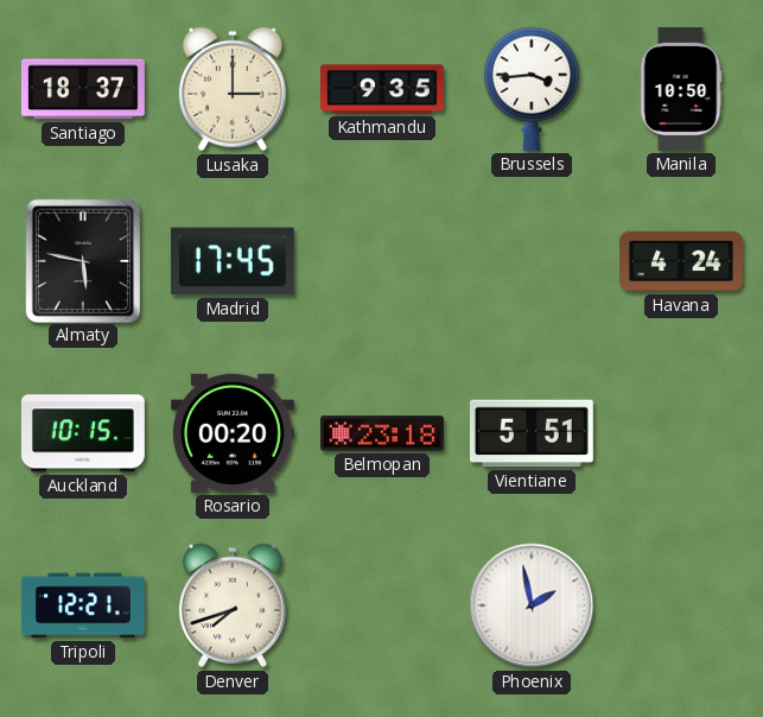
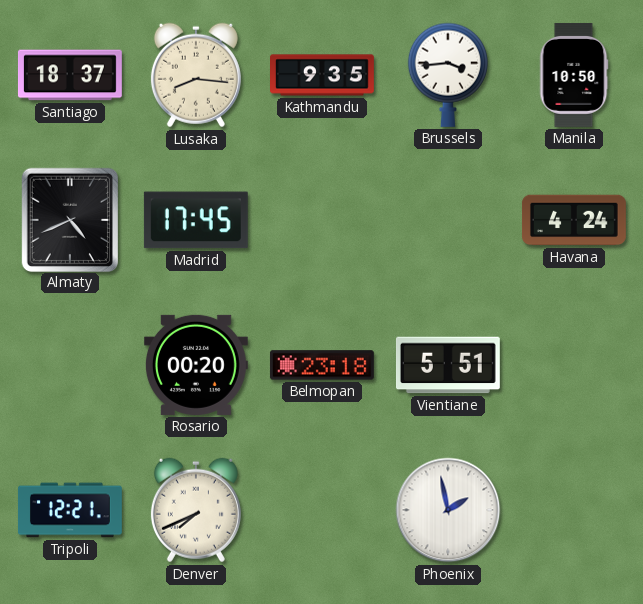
Lusaka: 3:00 -> 8:16
Almaty: 5:47 -> 4:41
Auckland: 10:15 -> none
Denver: 7:42 -> 7:41
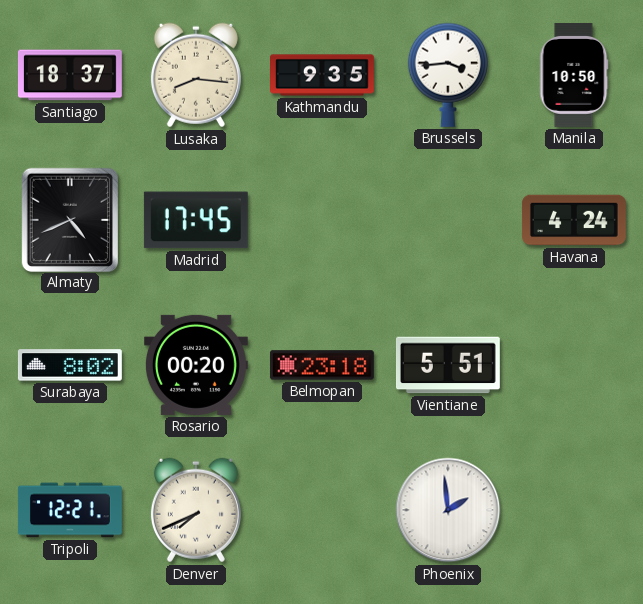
Surabaya: none -> 8:02
Phoenix: 1:58 -> 1:59
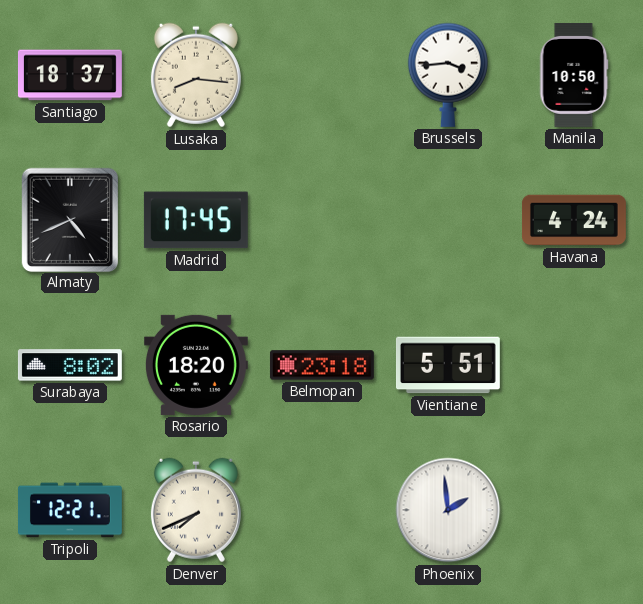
Kathmandu: 9:35 -> none
Rosario: 00:20 -> 18:20
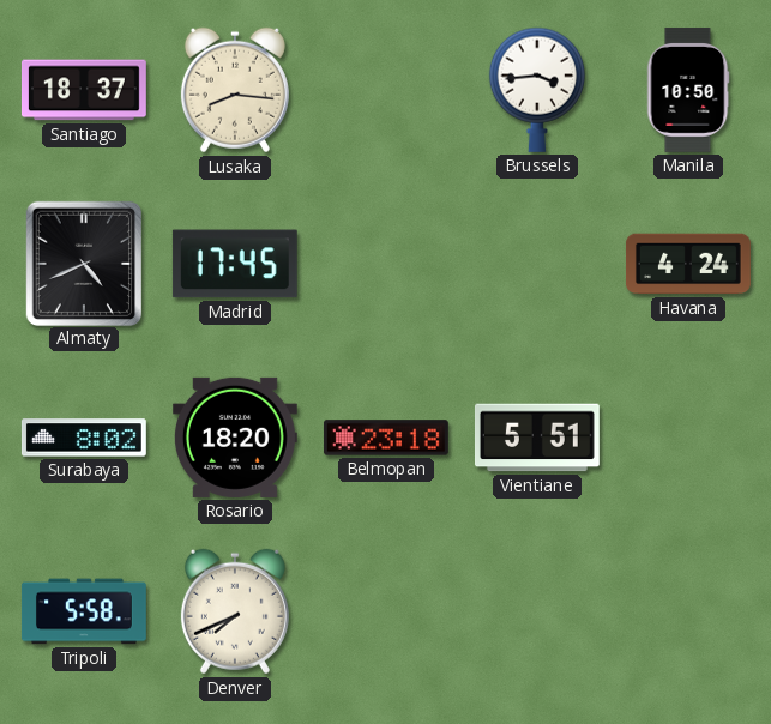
Tripoli: 12:21 -> 5:58
Phoenix: 1:59 -> none
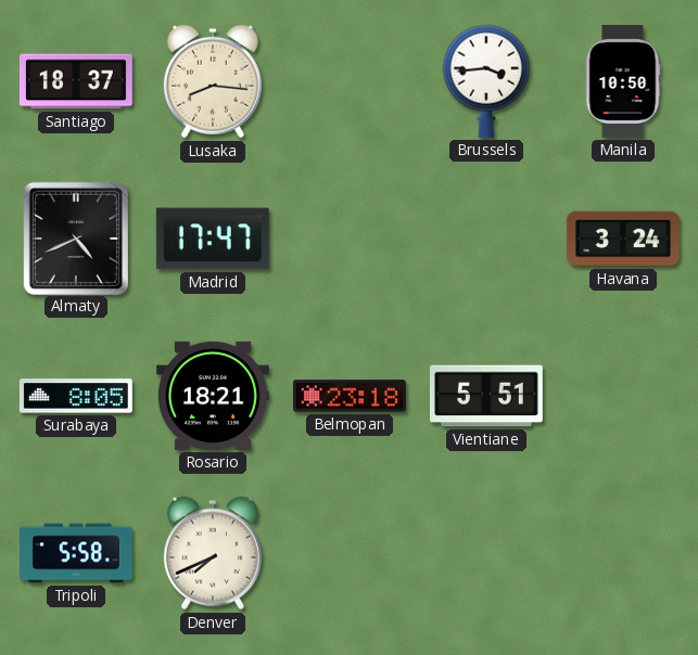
Madrid: 17:45 -> 17:47
Havana: 4:24 -> 3:24
Surabaya: 8:02 -> 8:05
Rosario: 18:20 -> 18:21
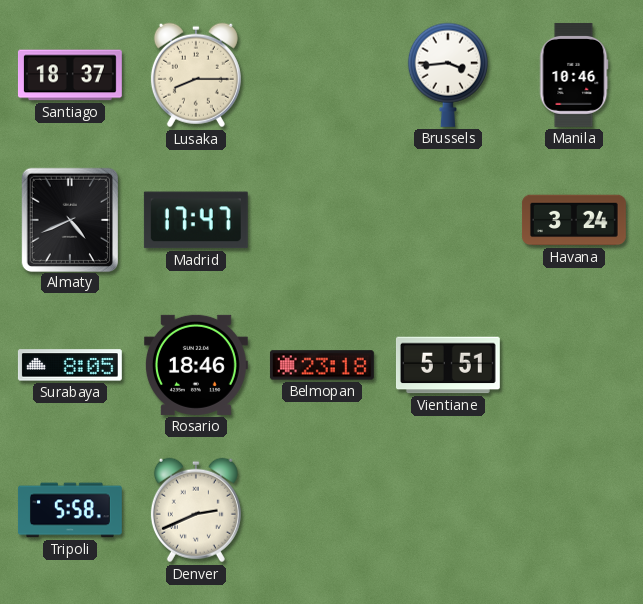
Lusaka: 8:16 -> 8:15
Manila: 10:50 -> 10:46
Rosario: 18:21 -> 18:46
Denver: 7:41 -> 2:41
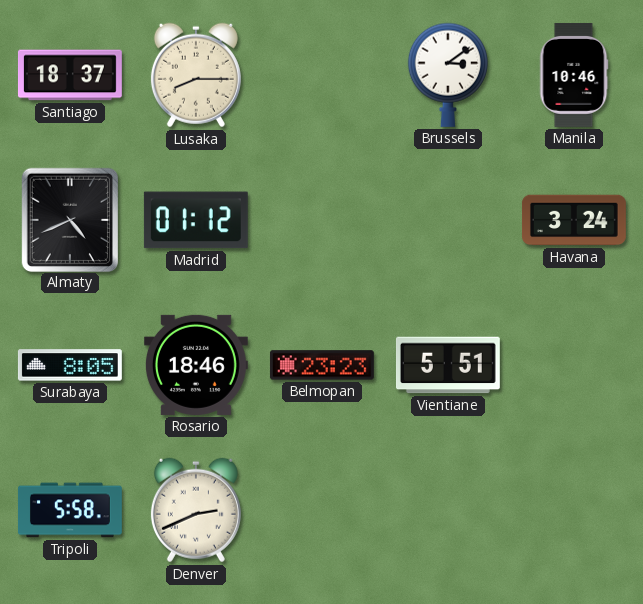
Brussels: 3:44 -> 3:09
Madrid: 17:47 -> 01:12
Belmopan: 23:18 -> 23:23
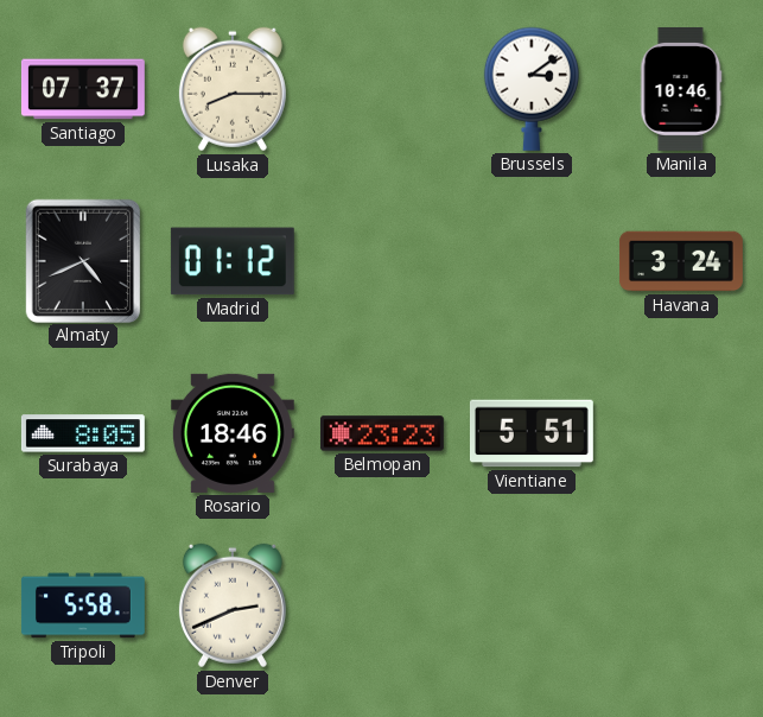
Santiago: 18:37 -> 07:37
